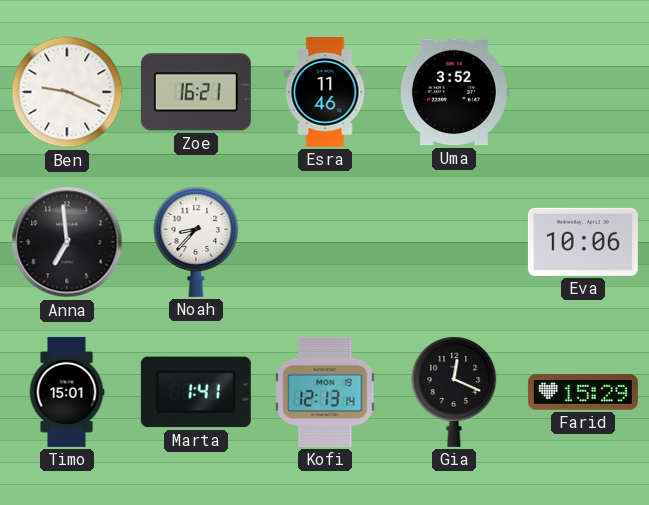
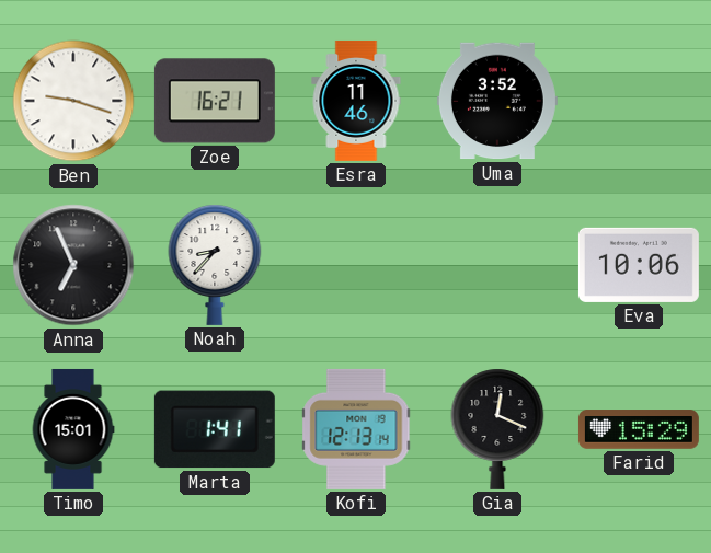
Ben: 9:19 -> 9:18
Anna: 6:59 -> 6:56
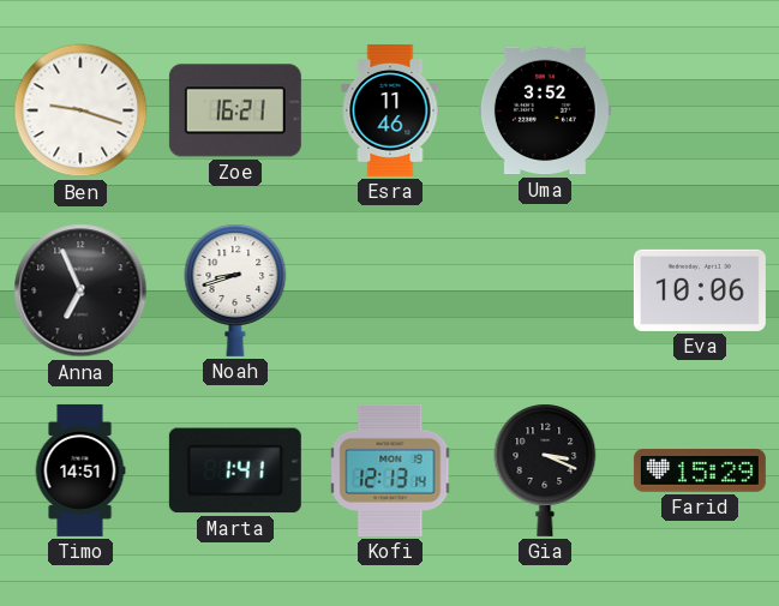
Noah: 8:37 -> 8:42
Timo: 15:01 -> 14:51
Gia: 12:19 -> 3:19
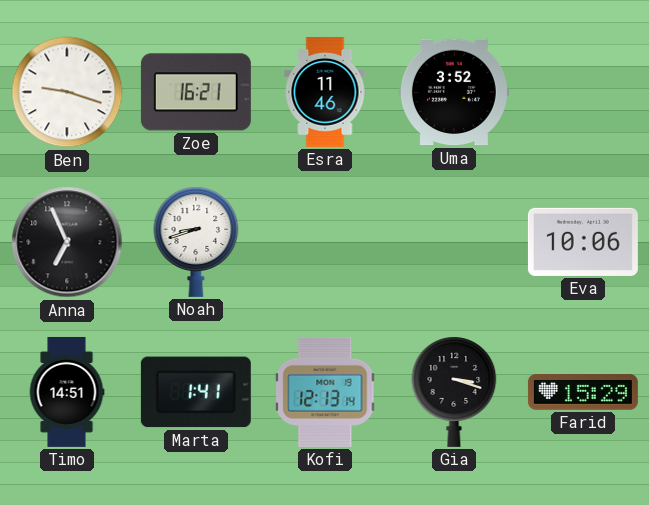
Gia: 3:19 -> 3:18
